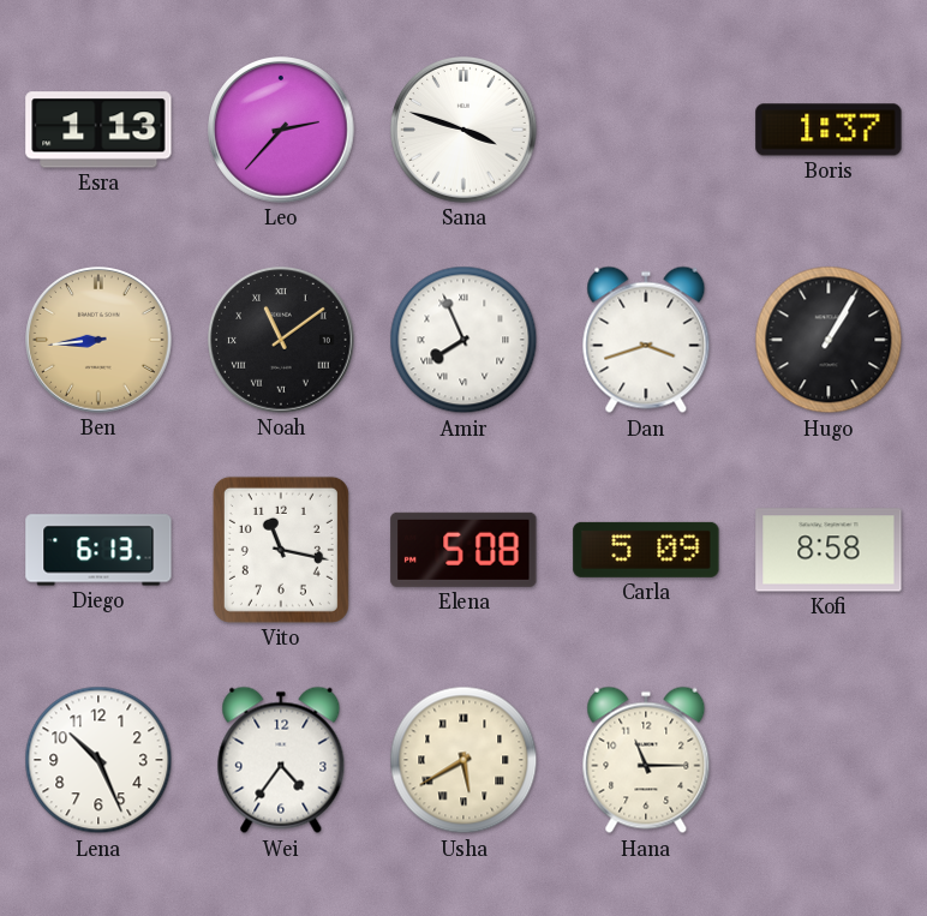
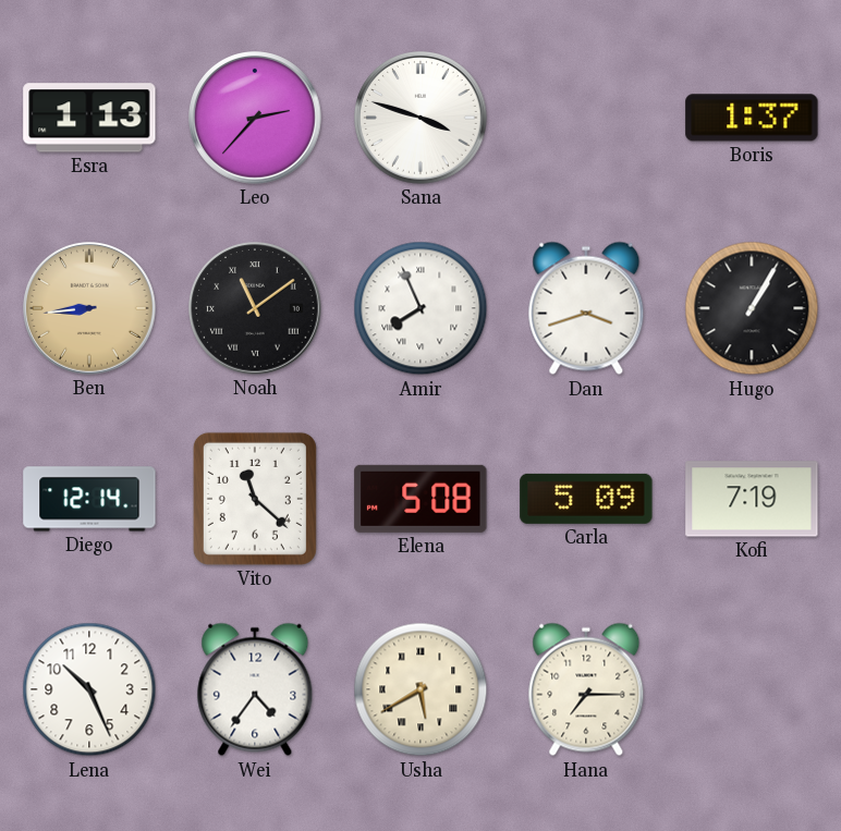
Diego: 6:13 -> 12:14
Vito: 11:17 -> 11:22
Kofi: 8:58 -> 7:19
Hana: 11:15 -> 7:15
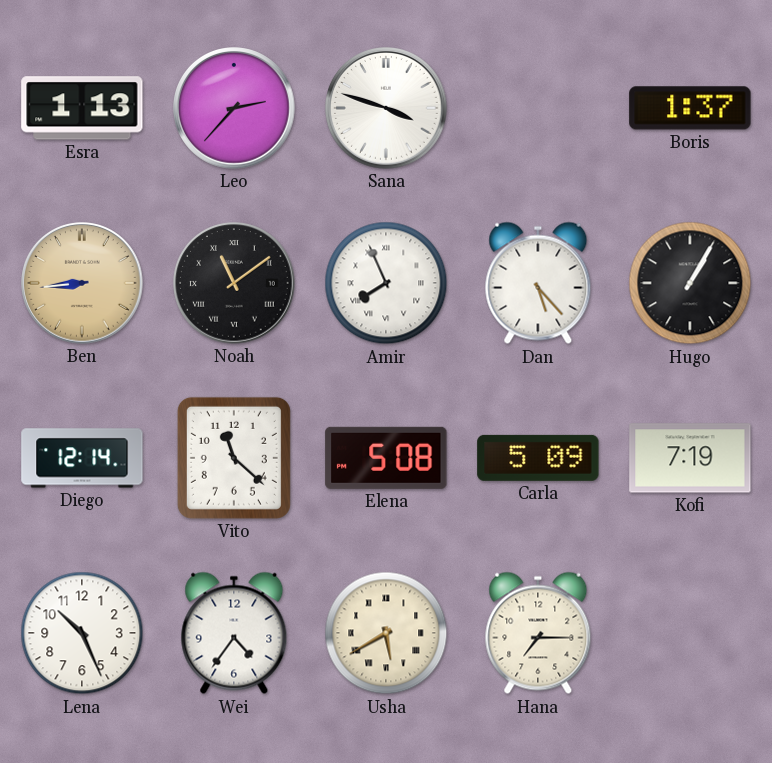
Dan: 3:42 -> 5:23
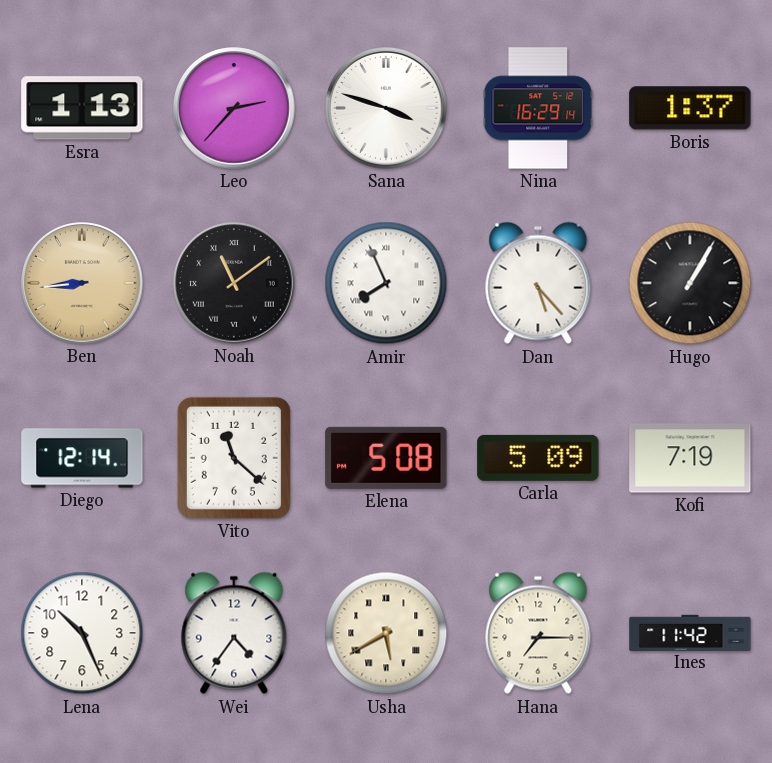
Nina: none -> 16:29
Ines: none -> 11:42
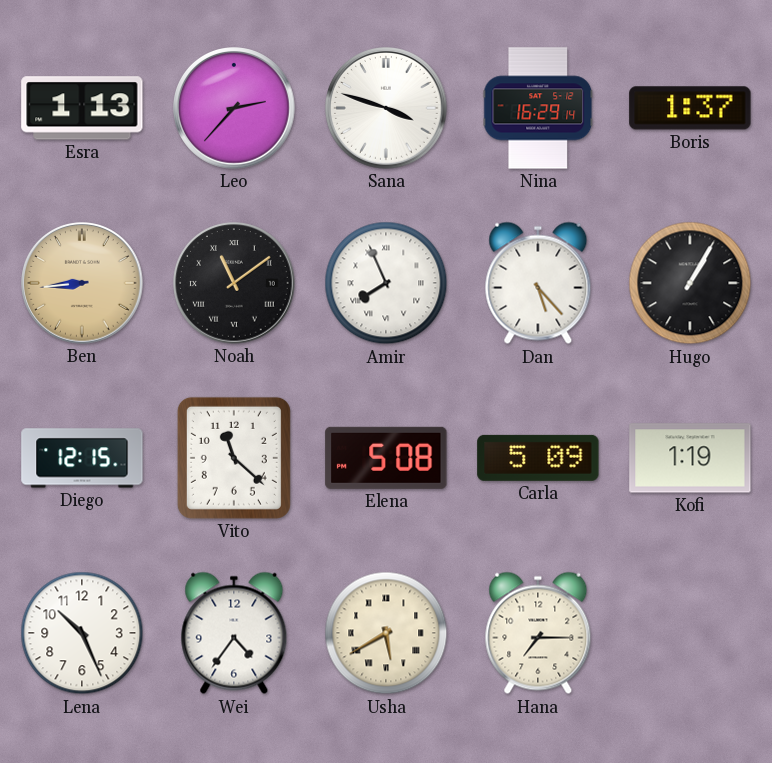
Diego: 12:14 -> 12:15
Kofi: 7:19 -> 1:19
Ines: 11:42 -> none
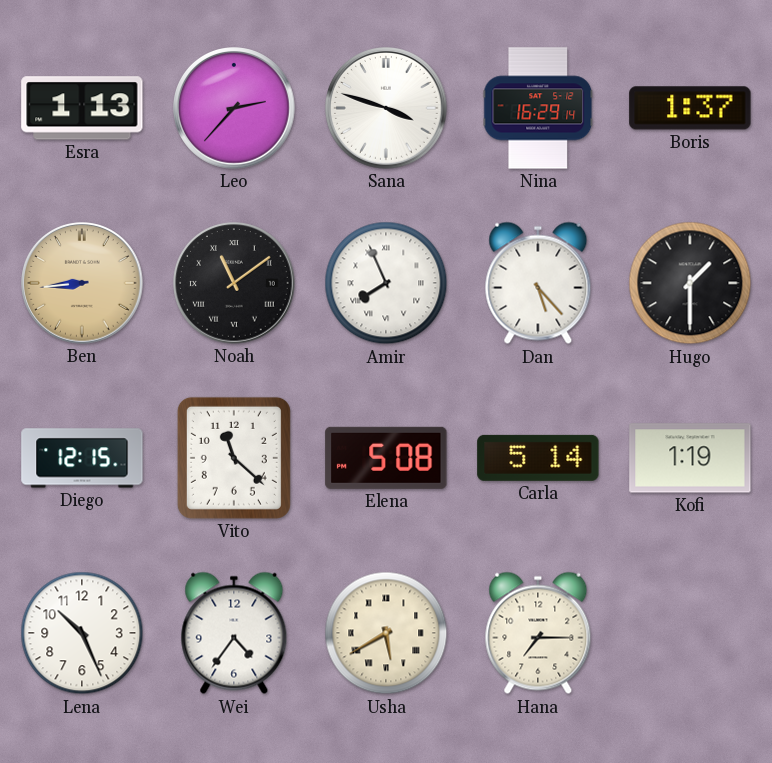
Hugo: 1:05 -> 1:30
Carla: 5:09 -> 5:14
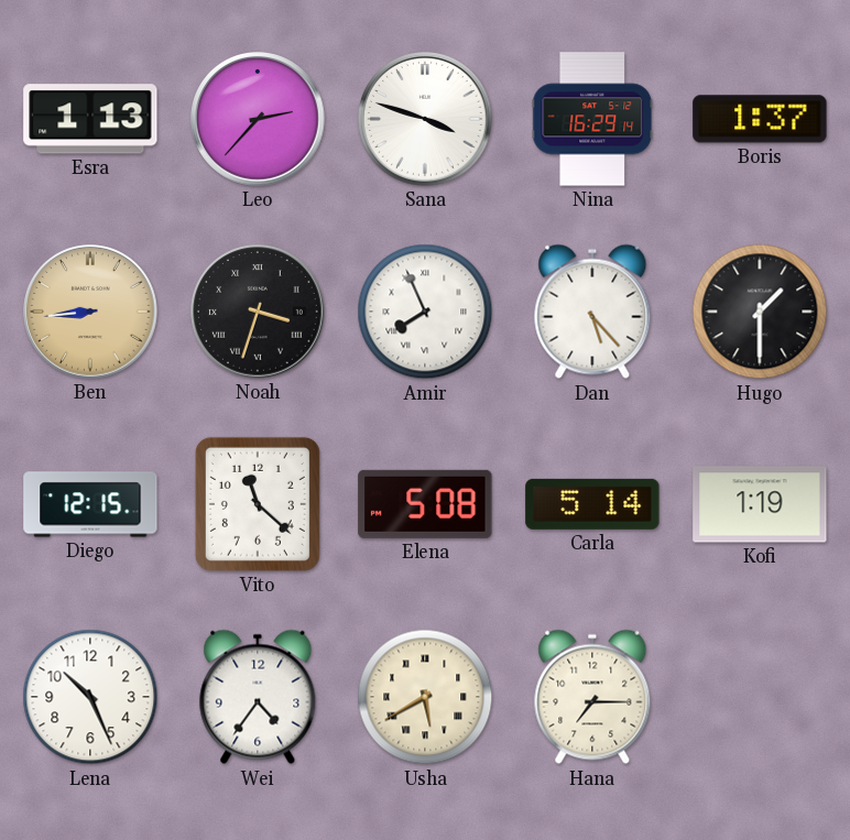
Noah: 11:09 -> 3:33
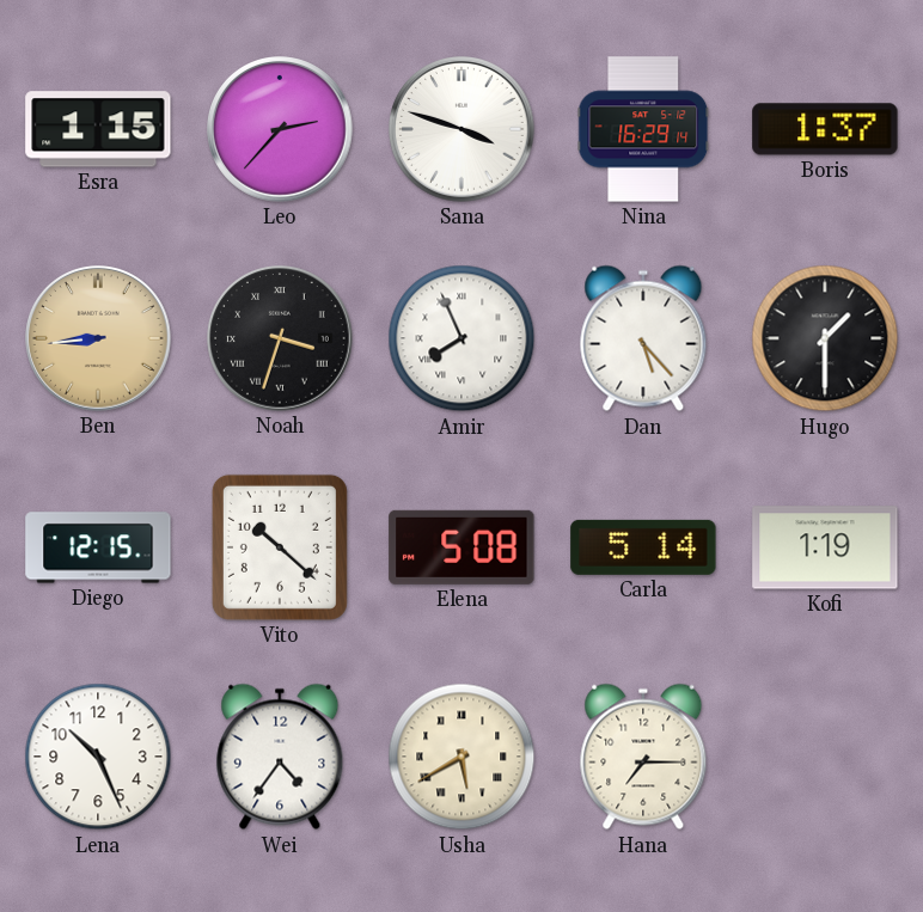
Esra: 1:13 -> 1:15
Vito: 11:22 -> 10:22
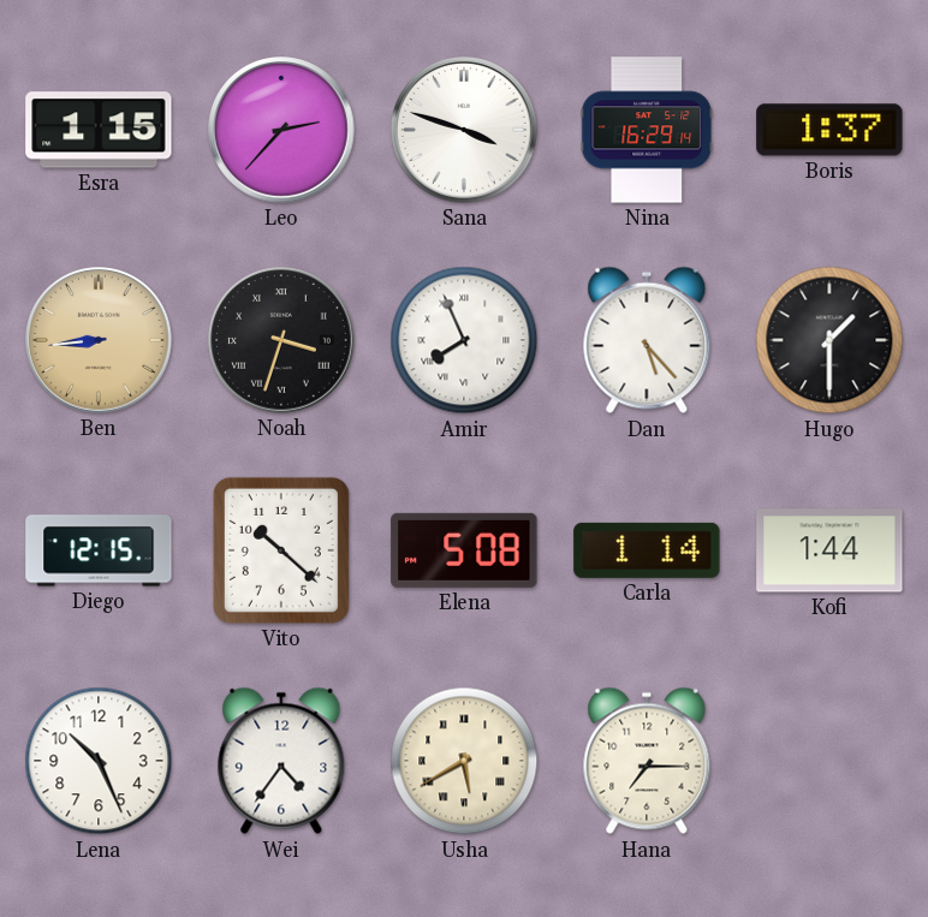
Carla: 5:14 -> 1:14
Kofi: 1:19 -> 1:44
